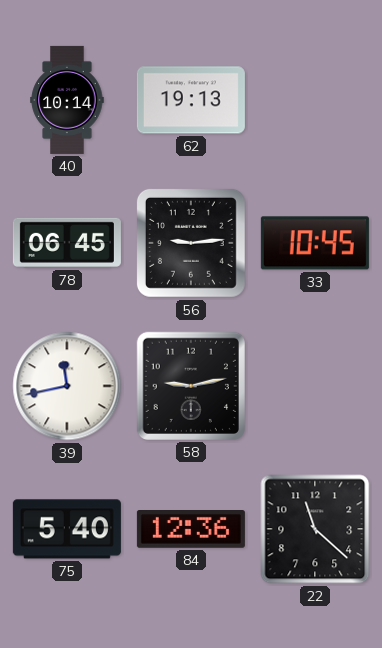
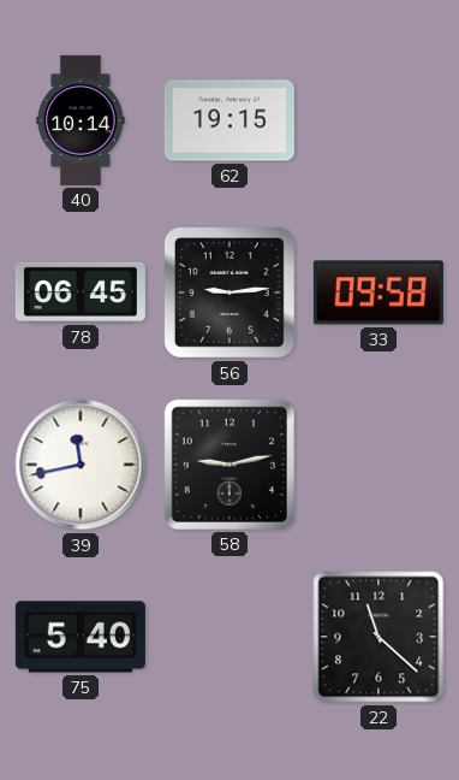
62: 19:13 -> 19:15
33: 10:45 -> 09:58
84: 12:36 -> none
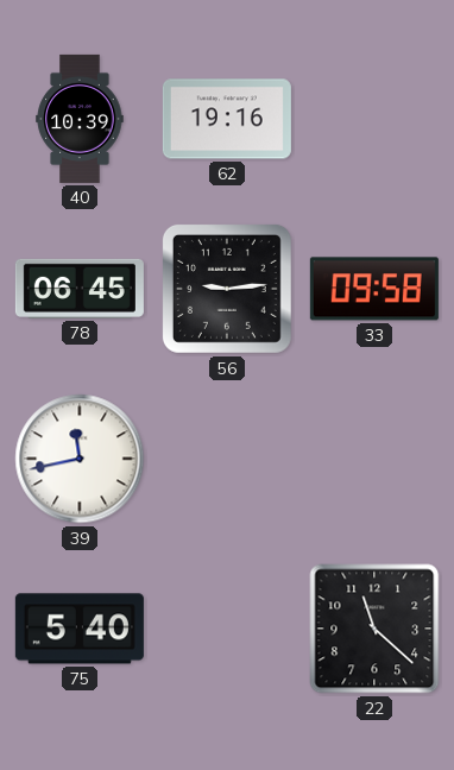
40: 10:14 -> 10:39
62: 19:15 -> 19:16
58: 9:13 -> none
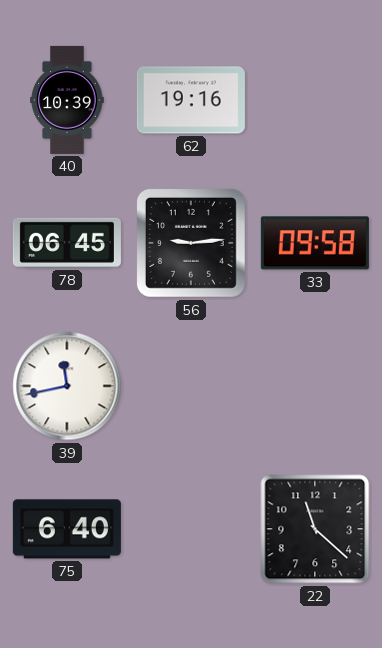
75: 5:40 -> 6:40
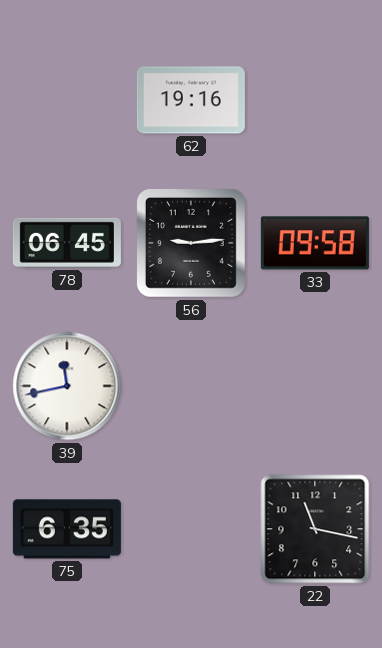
40: 10:39 -> none
75: 6:40 -> 6:35
22: 11:22 -> 11:17
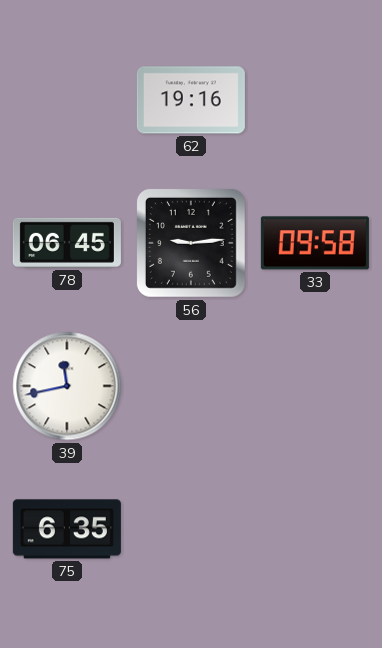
22: 11:17 -> none
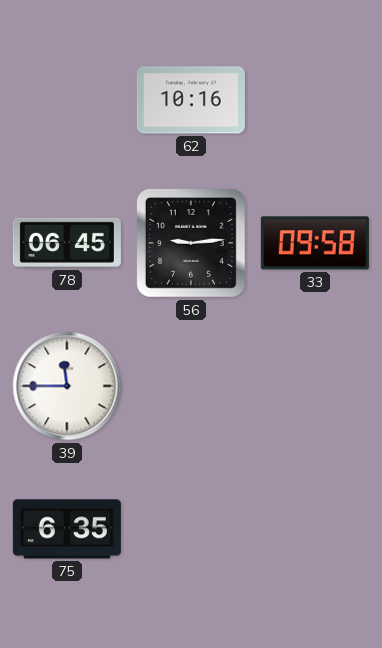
62: 19:16 -> 10:16
39: 11:43 -> 11:45
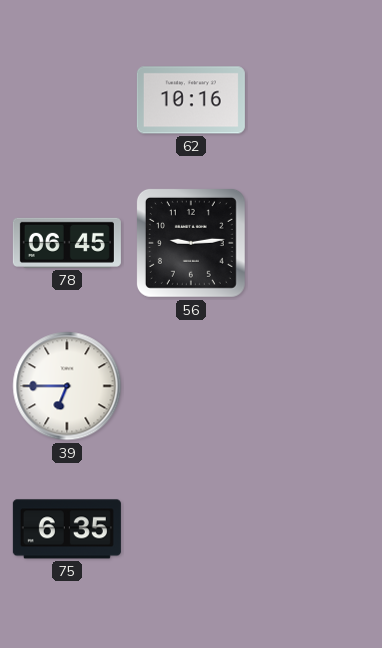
33: 09:58 -> none
39: 11:45 -> 6:45
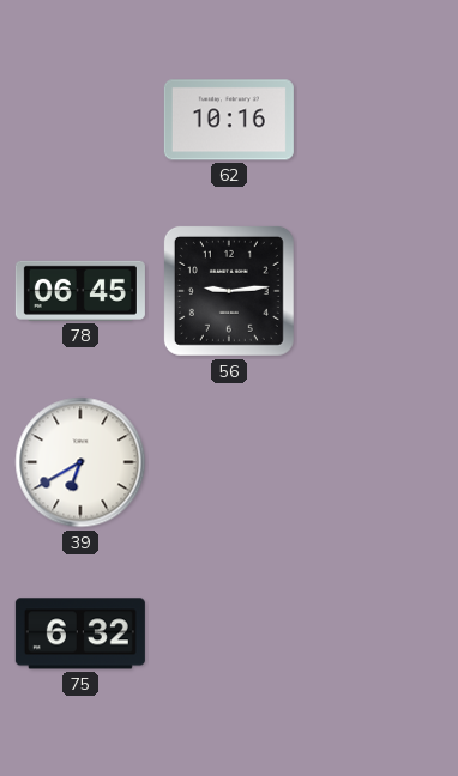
39: 6:45 -> 6:40
75: 6:35 -> 6:32
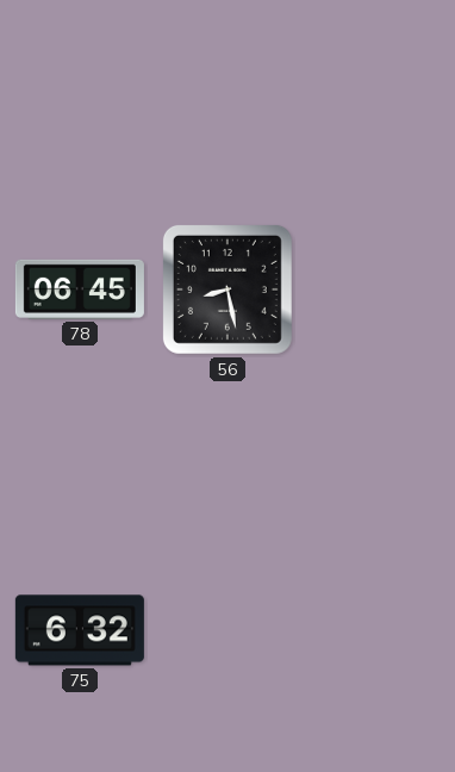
62: 10:16 -> none
56: 9:14 -> 8:28
39: 6:40 -> none
